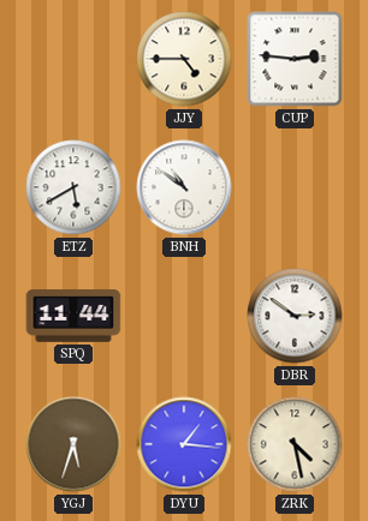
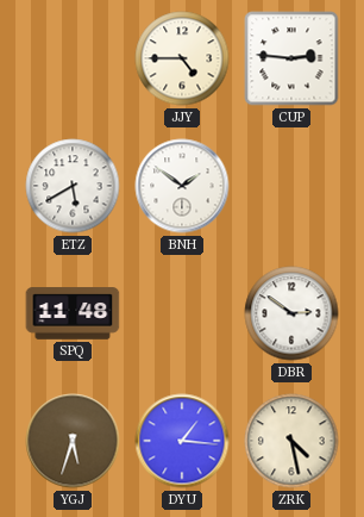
BNH: 10:51 -> 1:51
SPQ: 11:44 -> 11:48
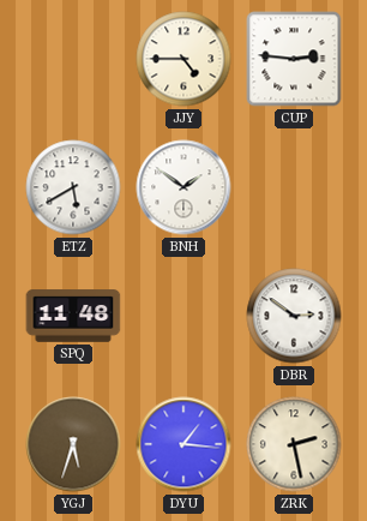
ZRK: 4:28 -> 2:28
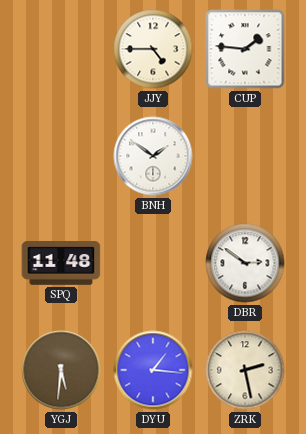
CUP: 2:46 -> 1:46
ETZ: 5:40 -> none
YGJ: 5:33 -> 5:31
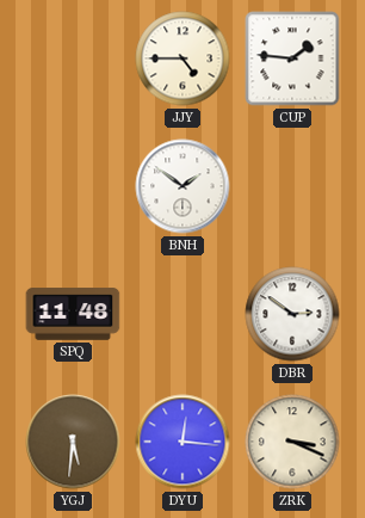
DYU: 1:16 -> 12:16
ZRK: 2:28 -> 3:19
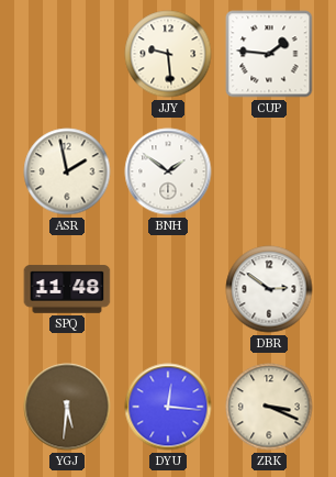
JJY: 4:45 -> 9:29
ASR: none -> 1:58
